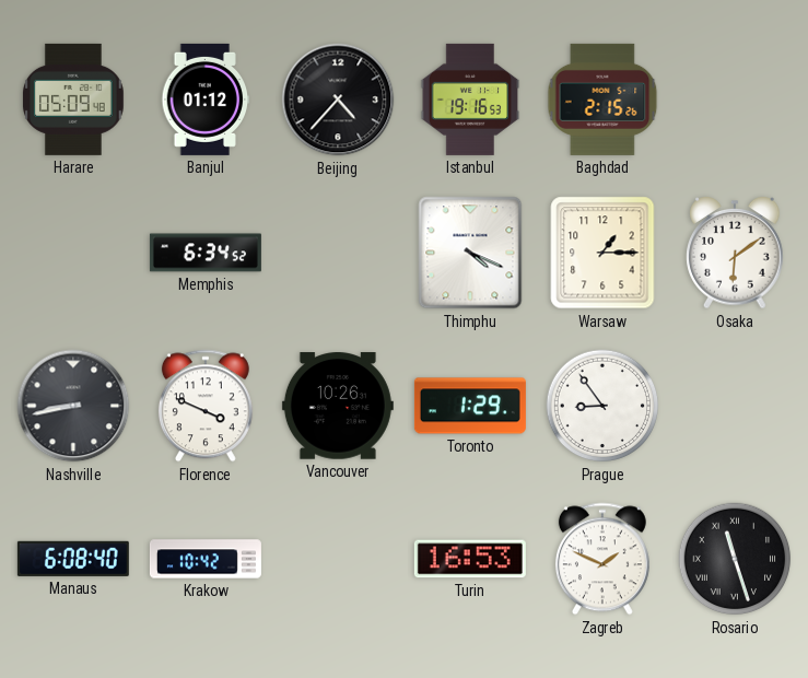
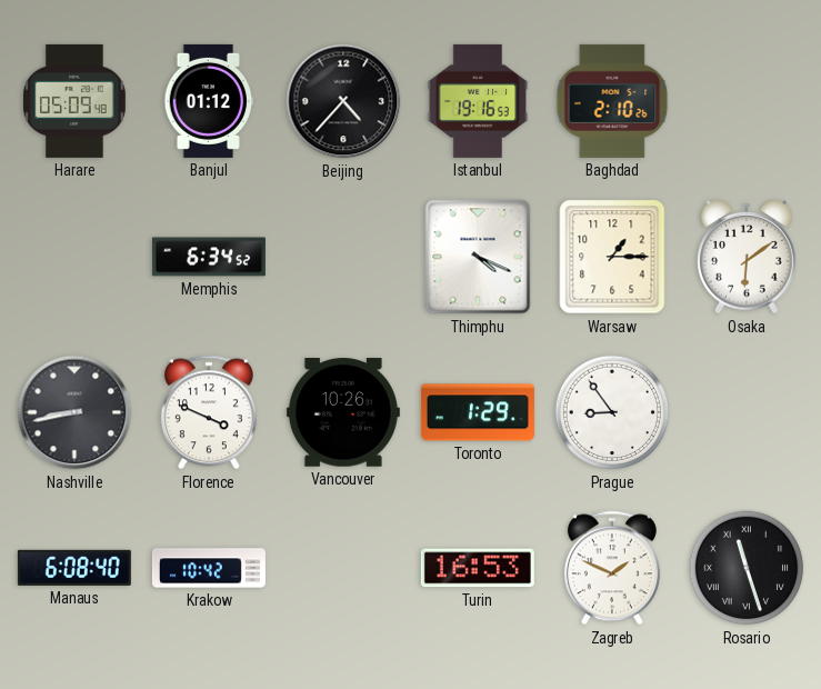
Baghdad: 2:15 -> 2:10
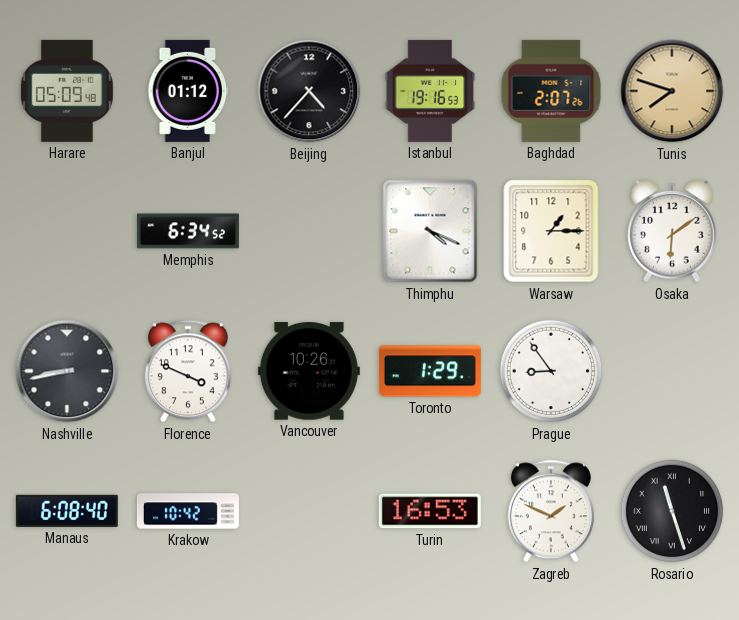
Baghdad: 2:10 -> 2:07
Tunis: none -> 7:48
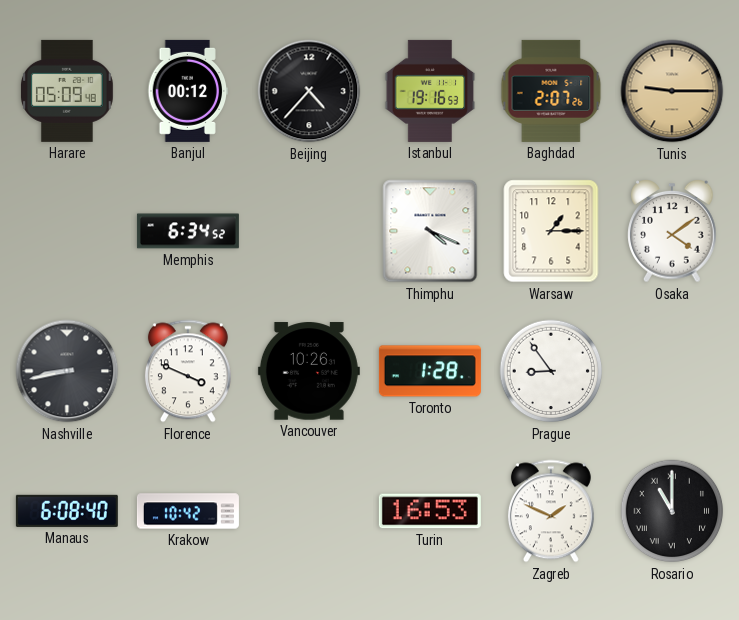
Banjul: 01:12 -> 00:12
Tunis: 7:48 -> 9:15
Osaka: 6:09 -> 4:09
Toronto: 1:29 -> 1:28
Rosario: 11:27 -> 11:00
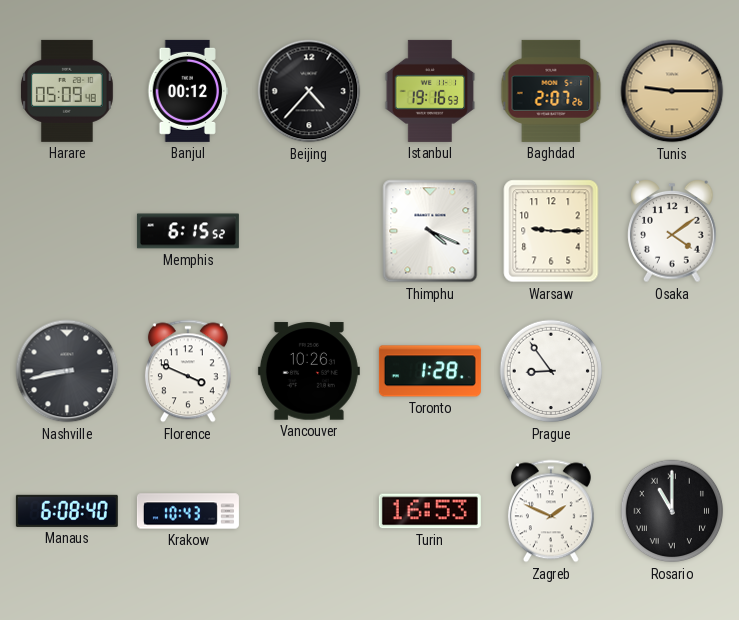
Memphis: 6:34 -> 6:15
Warsaw: 1:15 -> 9:15
Krakow: 10:42 -> 10:43
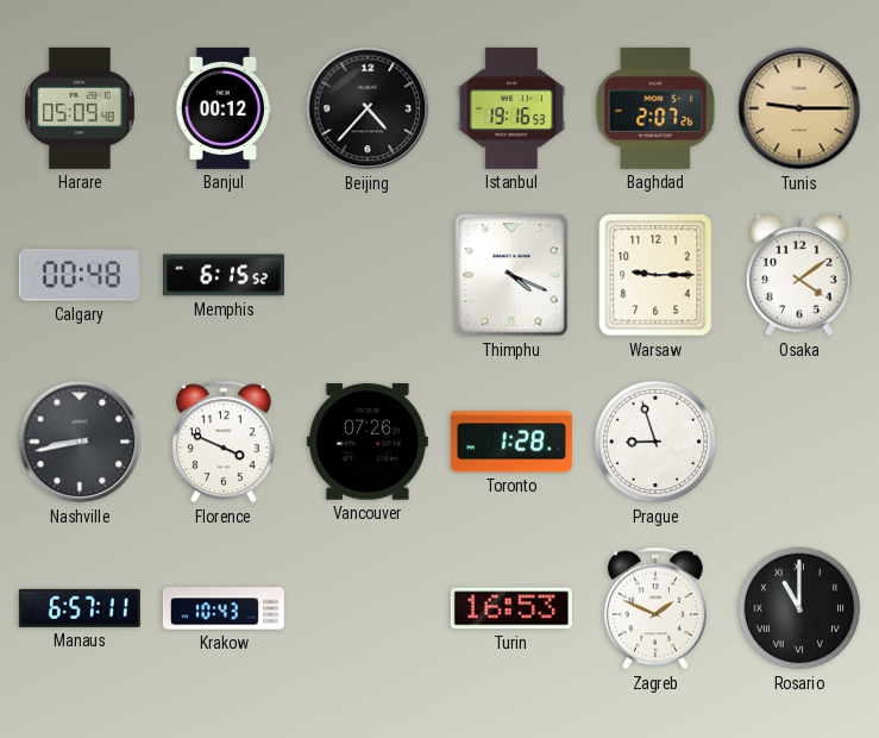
Calgary: none -> 00:48
Vancouver: 10:26 -> 07:26
Prague: 8:54 -> 8:57
Manaus: 6:08 -> 6:57
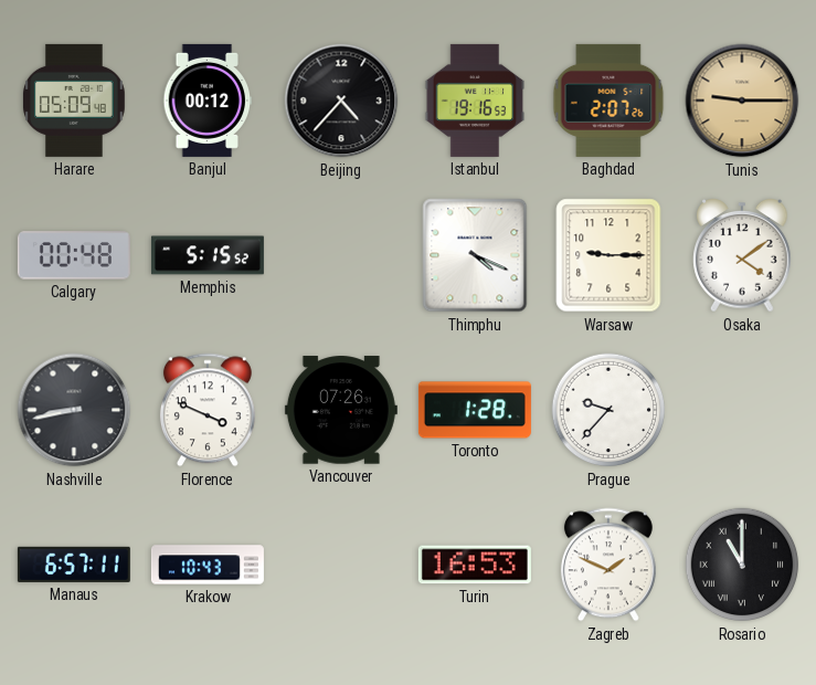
Memphis: 6:15 -> 5:15
Prague: 8:57 -> 9:37
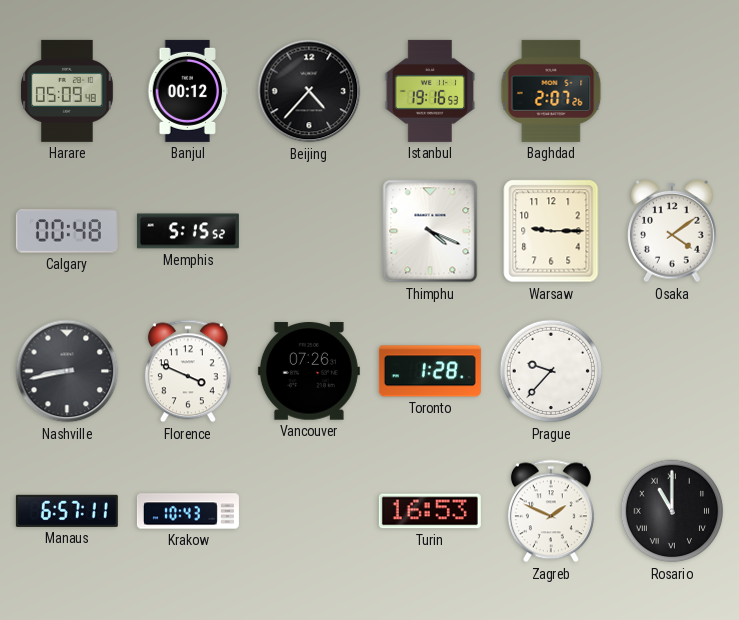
Tunis: 9:15 -> none
